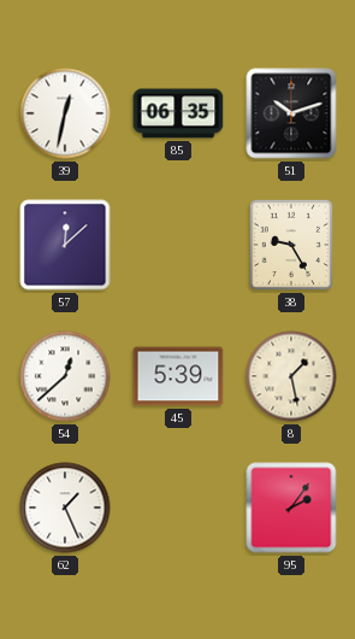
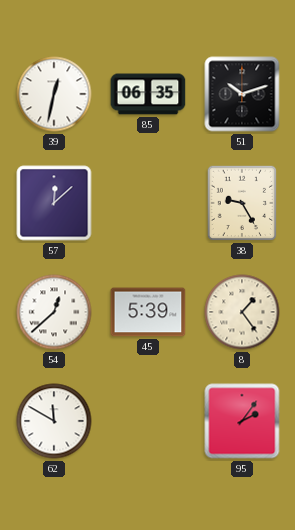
8: 1:28 -> 1:24
62: 1:26 -> 11:50
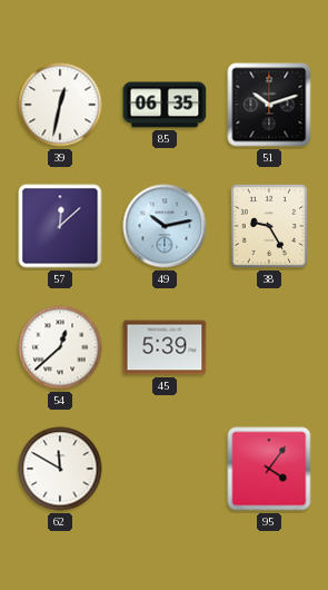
49: none -> 10:13
8: 1:24 -> none
95: 2:06 -> 4:06
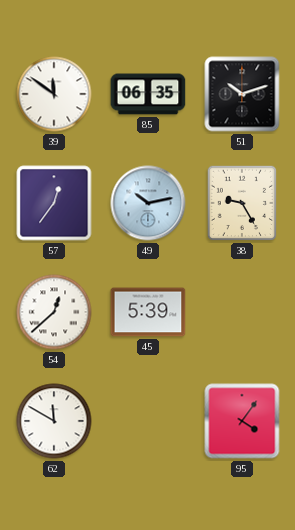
39: 12:32 -> 11:51
57: 12:08 -> 12:36
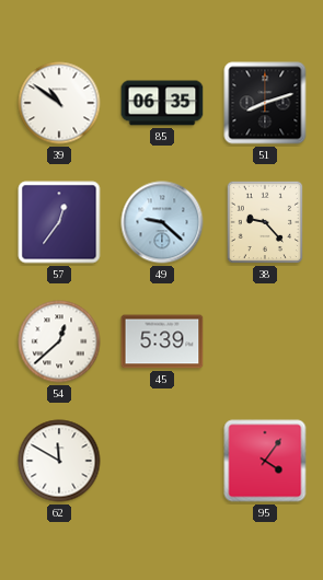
39: 11:51 -> 10:51
51: 10:12 -> 8:12
49: 10:13 -> 9:22
38: 9:25 -> 9:23
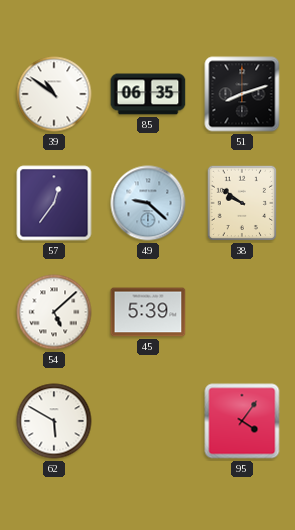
38: 9:23 -> 9:51
54: 12:38 -> 5:08
62: 11:50 -> 5:50
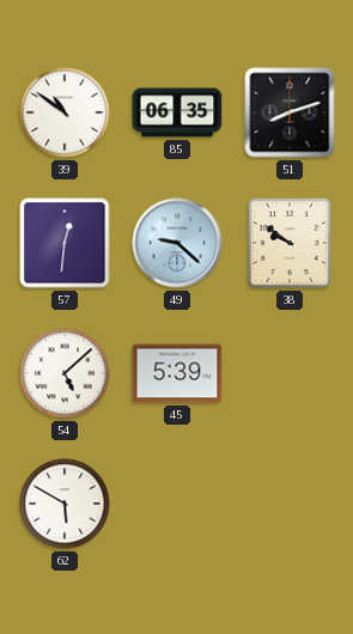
57: 12:36 -> 12:31
95: 4:06 -> none
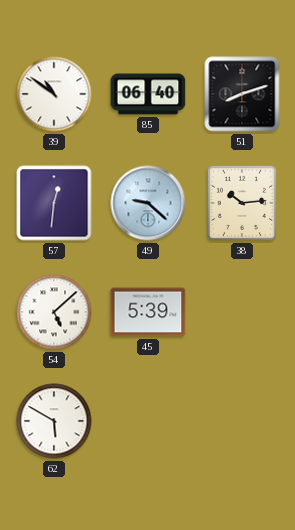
85: 06:35 -> 06:40
38: 9:51 -> 10:14
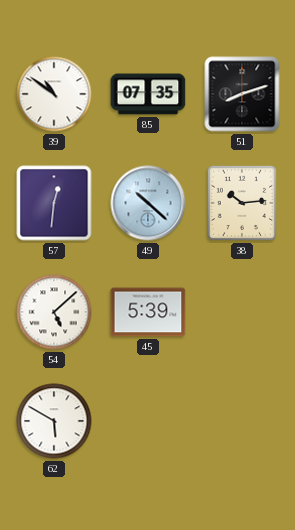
85: 06:40 -> 07:35
49: 9:22 -> 10:22
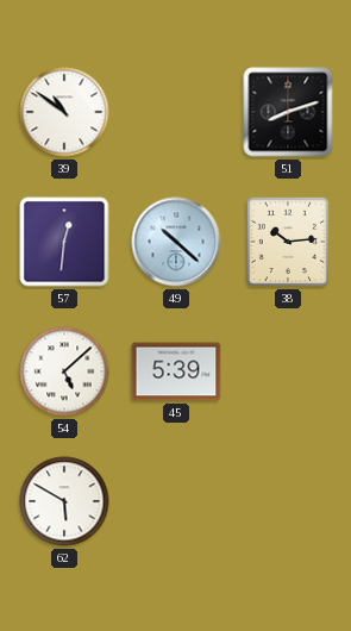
85: 07:35 -> none
